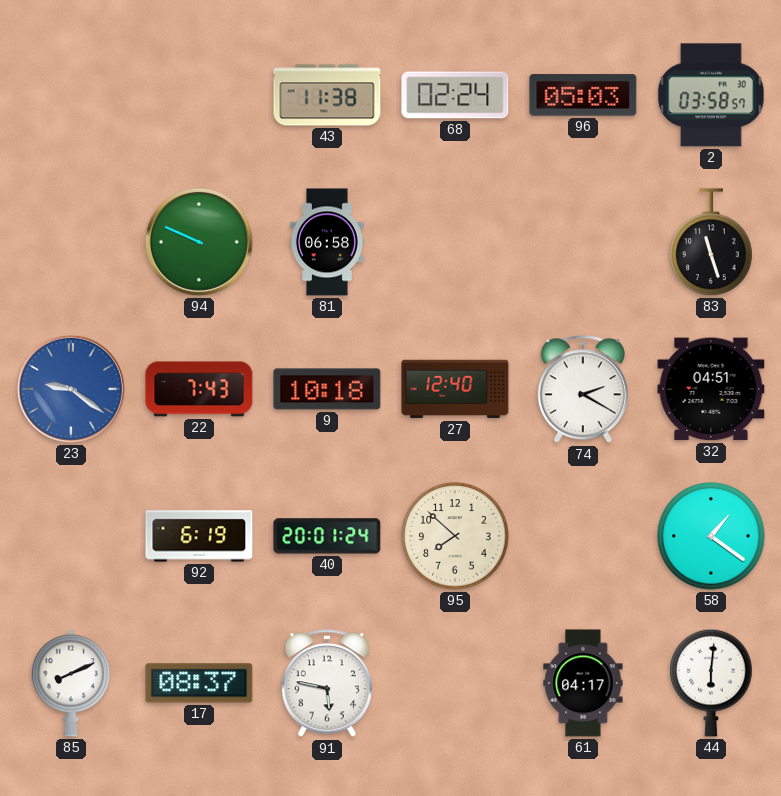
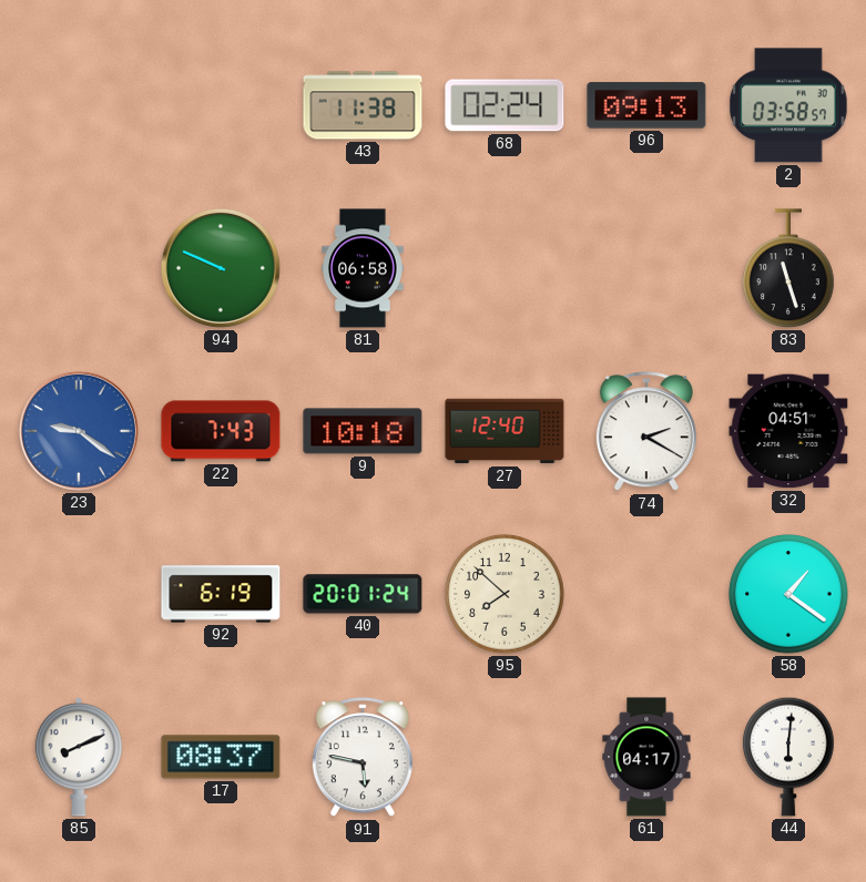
96: 05:03 -> 09:13
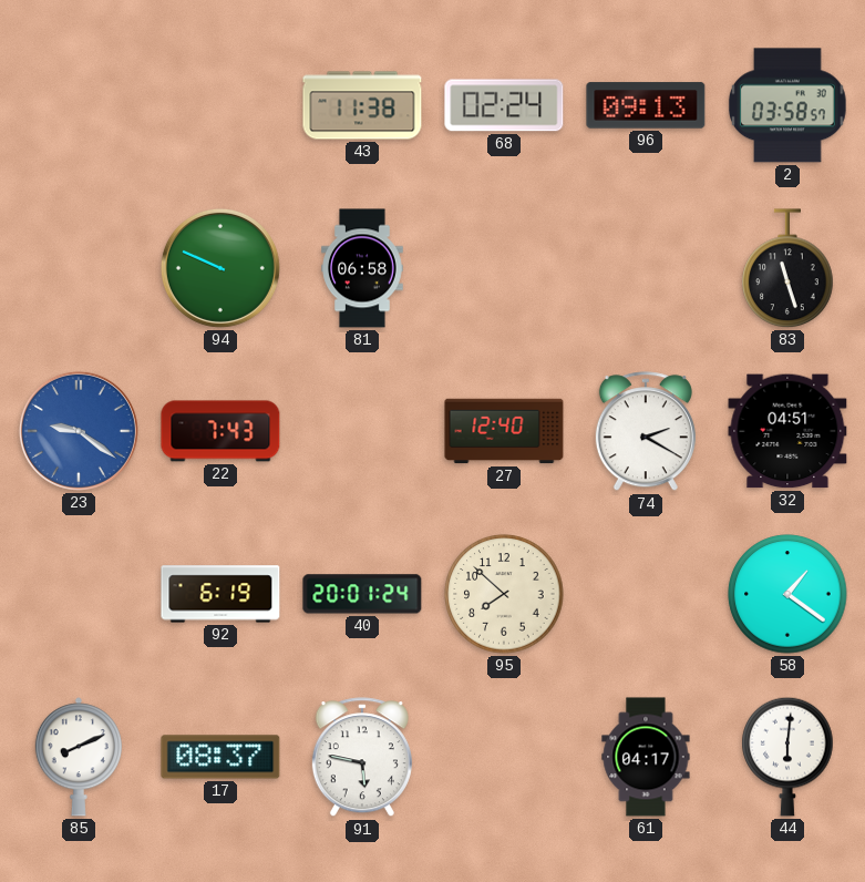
9: 10:18 -> none
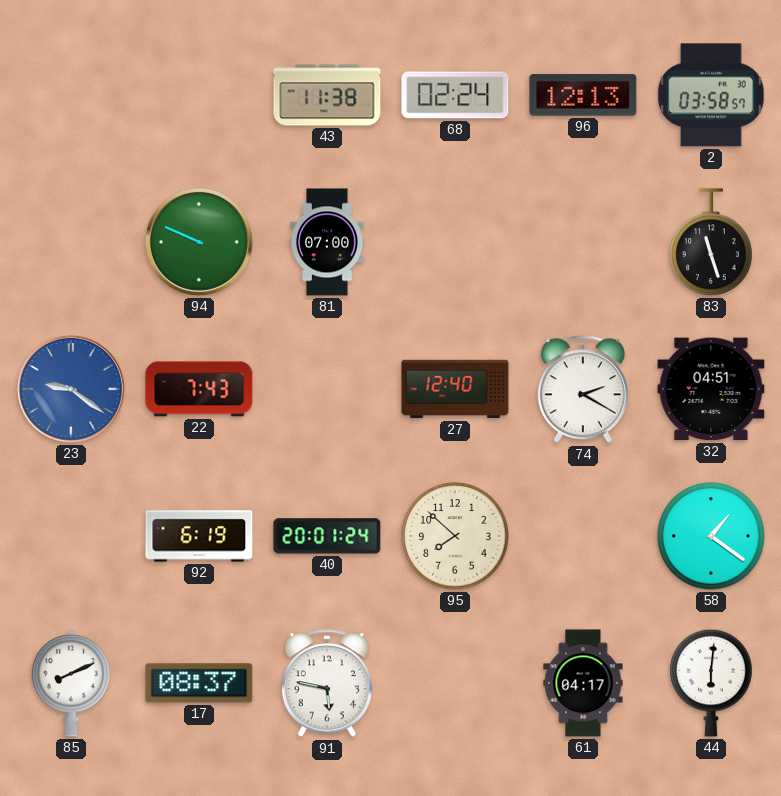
96: 09:13 -> 12:13
81: 06:58 -> 07:00
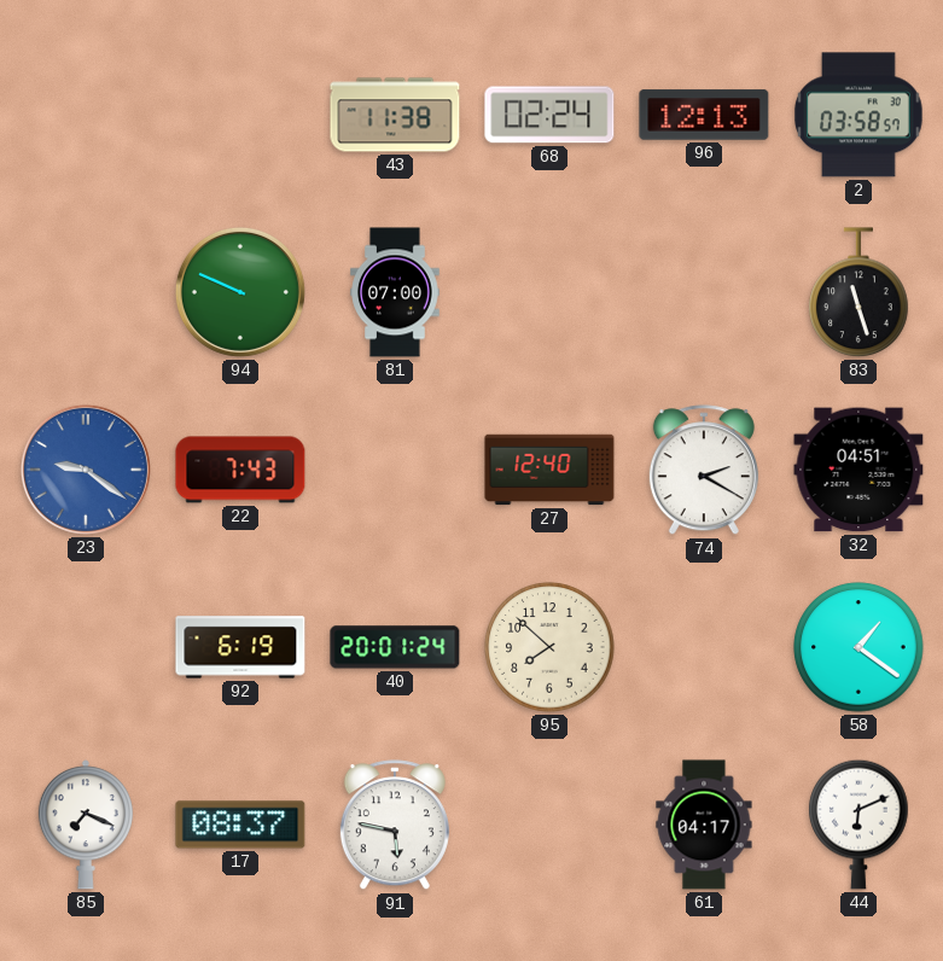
85: 8:11 -> 7:19
44: 6:01 -> 6:11
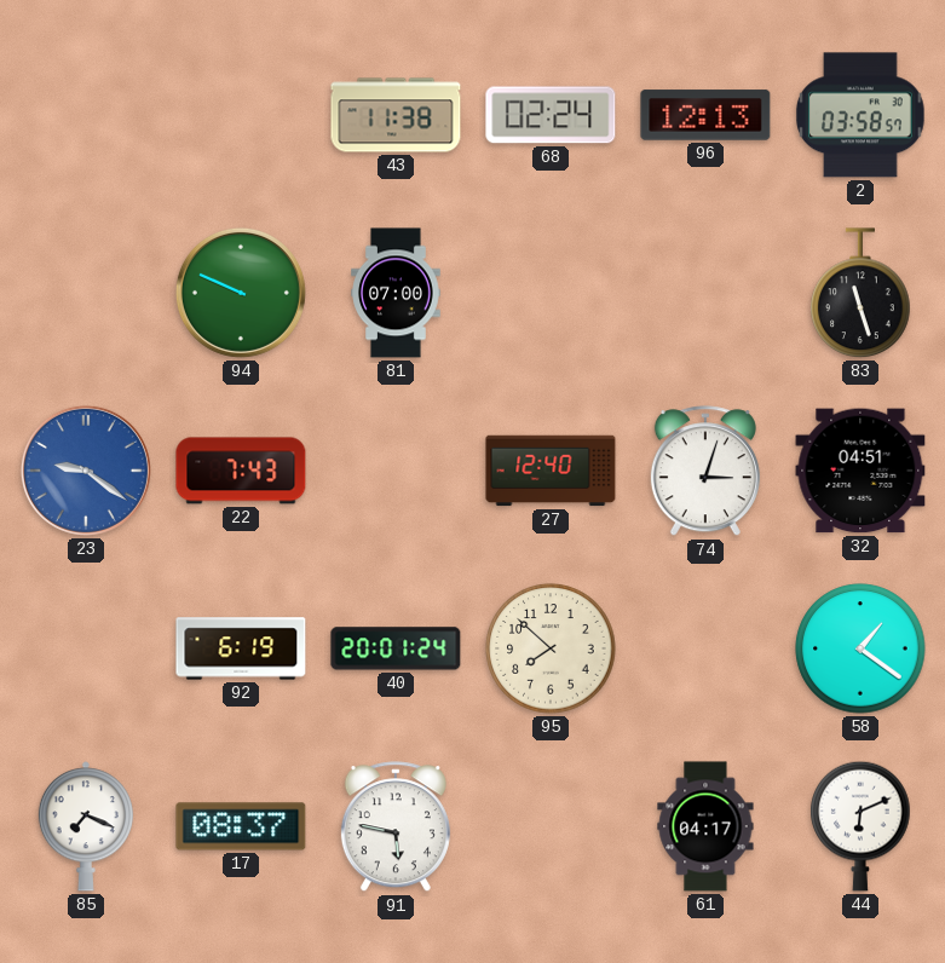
74: 2:20 -> 3:03
